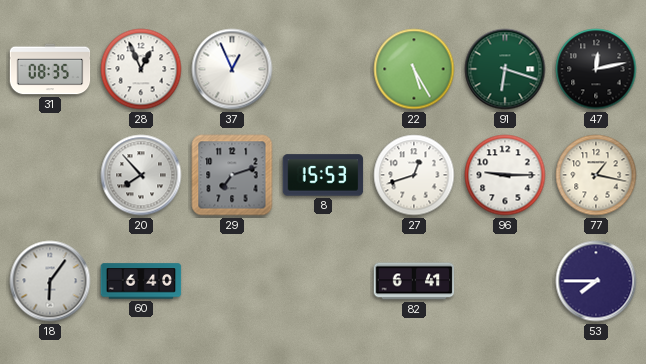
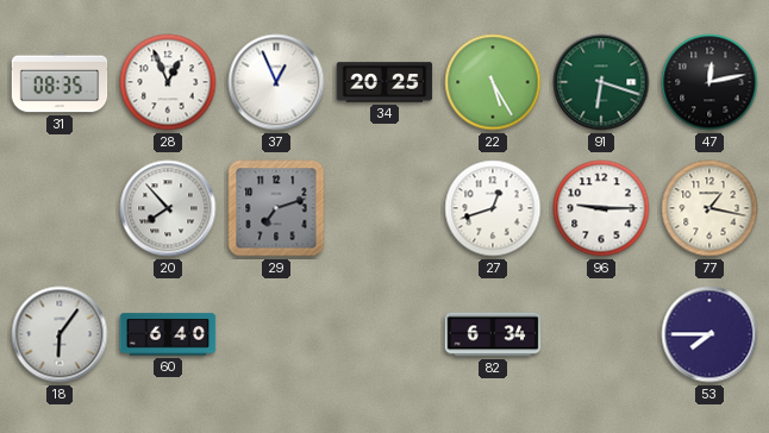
34: none -> 20:25
8: 15:53 -> none
82: 6:41 -> 6:34
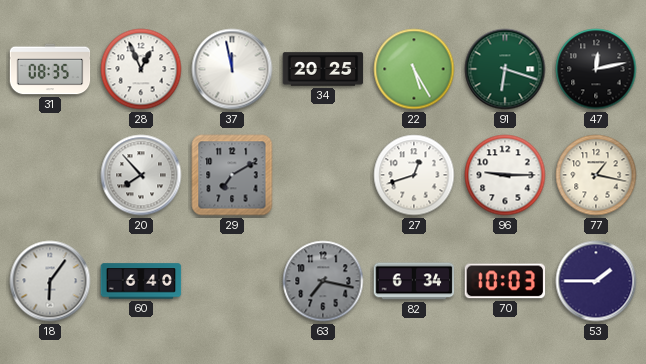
37: 12:56 -> 11:58
29: 7:12 -> 7:10
63: none -> 7:17
70: none -> 10:03
53: 7:45 -> 1:45
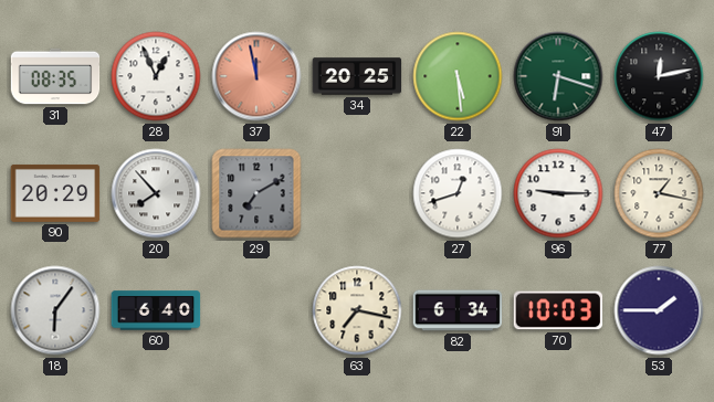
37 dial: white -> salmon
22: 5:25 -> 5:29
90: none -> 20:29
63 dial: grey -> cream
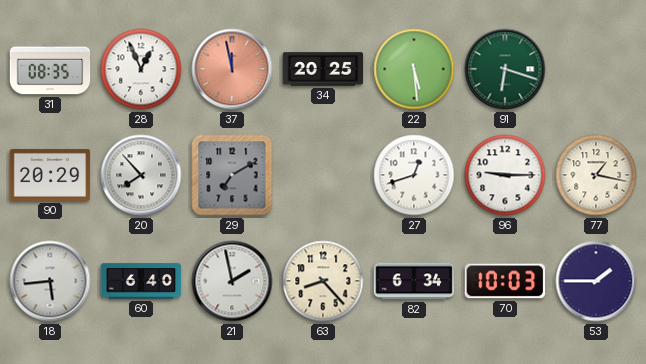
47: 12:13 -> none
18: 6:06 -> 5:44
21: none -> 1:58
63: 7:17 -> 8:23
